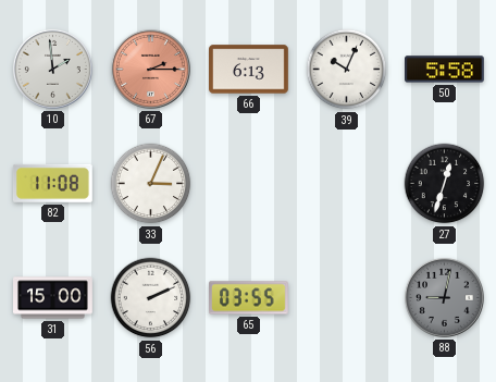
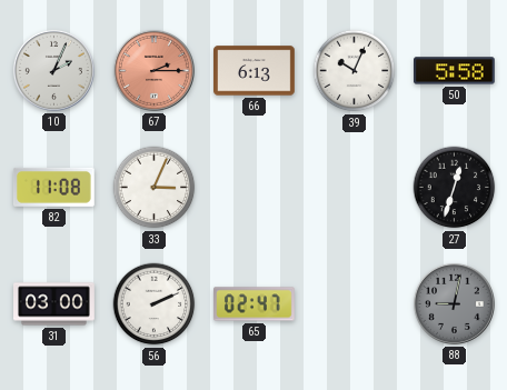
10: 1:59 -> 2:04
31: 15:00 -> 03:00
65: 03:55 -> 02:47
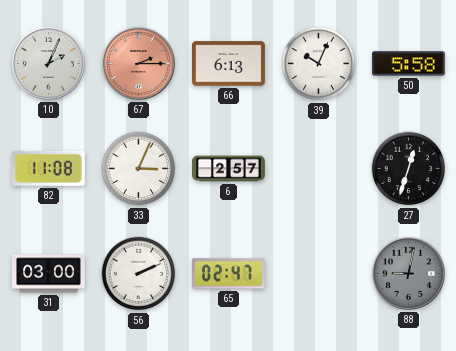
6: none -> 2:57
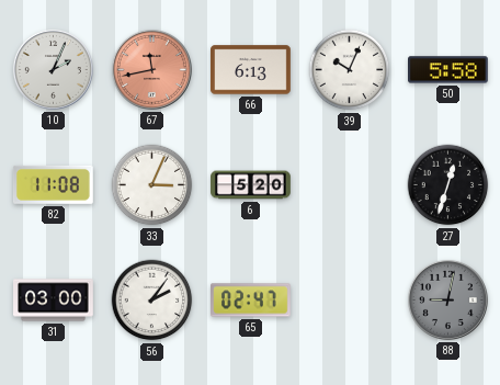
67: 2:15 -> 11:43
6: 2:57 -> 5:20
56: 2:11 -> 2:06
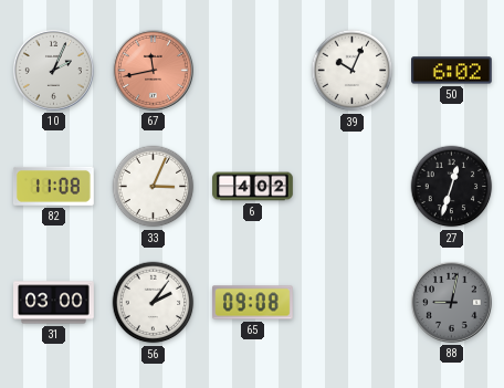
66: 6:13 -> none
50: 5:58 -> 6:02
6: 5:20 -> 4:02
65: 02:47 -> 09:08
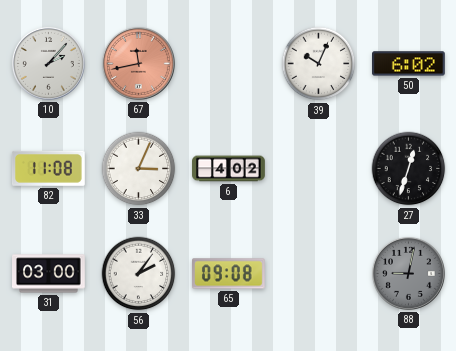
10: 2:04 -> 2:07
